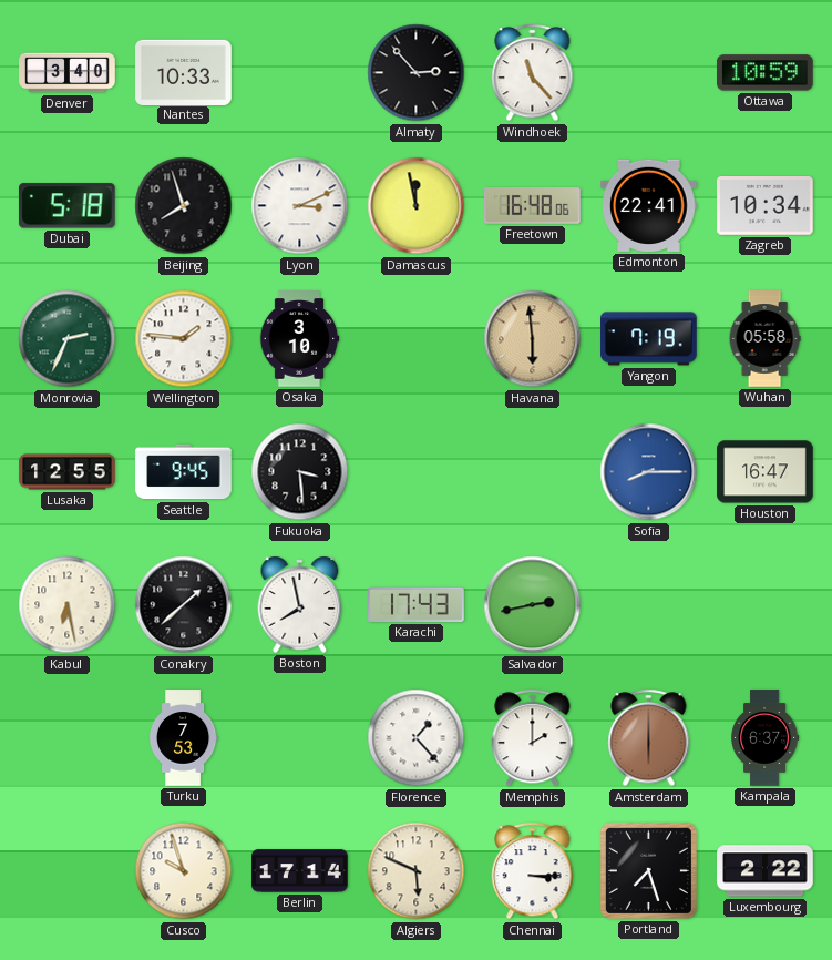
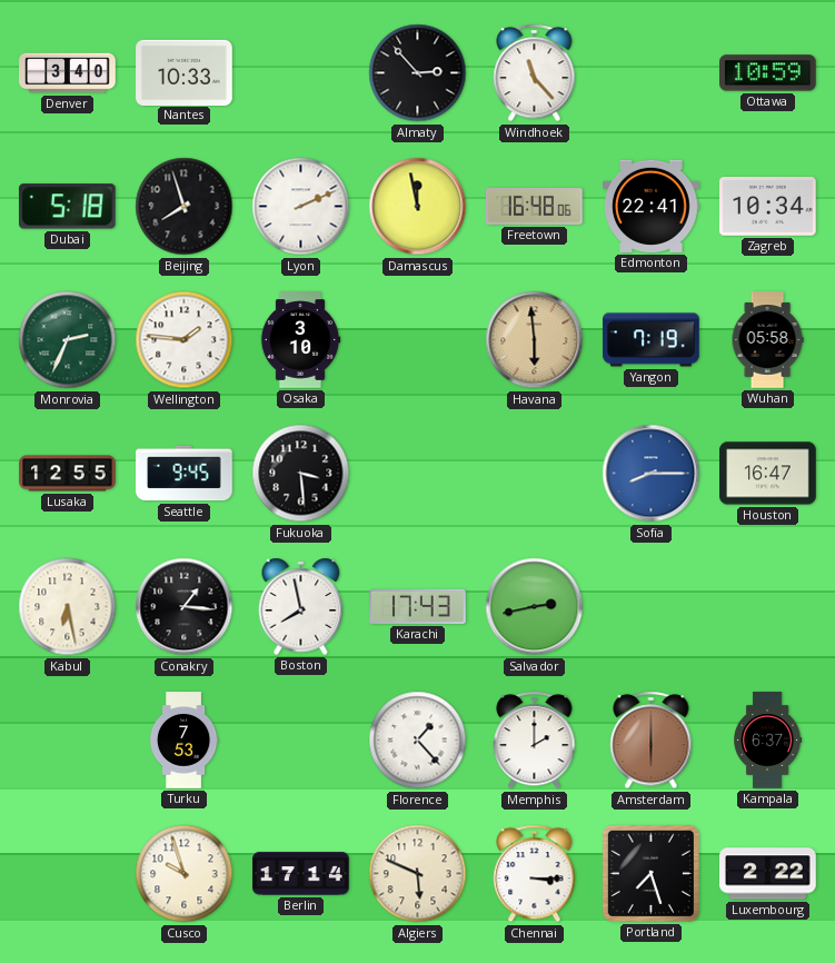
Lyon: 3:11 -> 2:11
Conakry: 1:38 -> 1:16
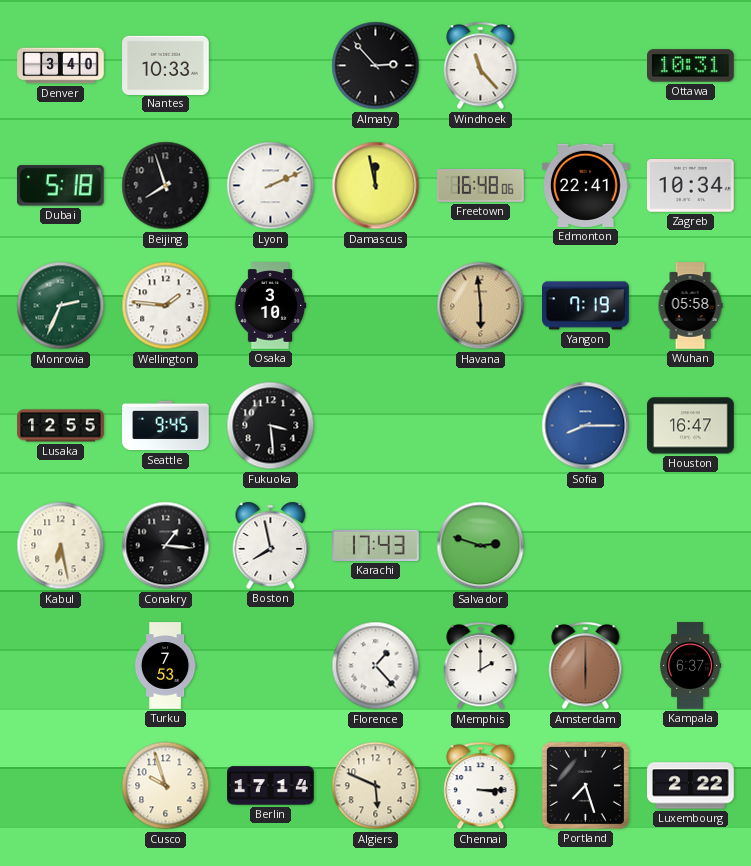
Ottawa: 10:59 -> 10:31
Salvador: 2:43 -> 2:48
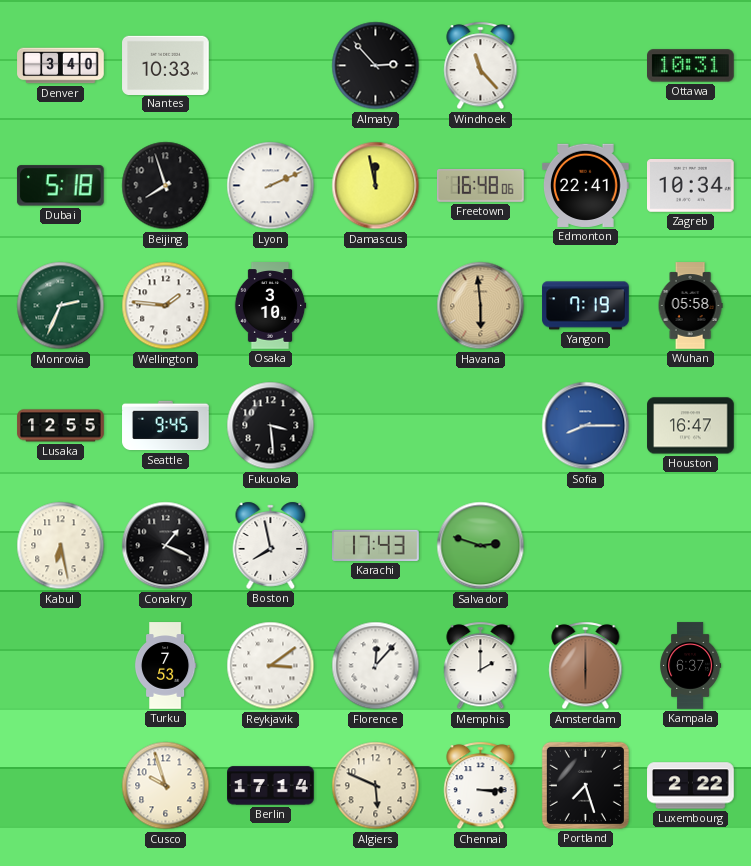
Conakry: 1:16 -> 1:19
Reykjavik: none -> 3:09
Florence: 1:23 -> 12:07
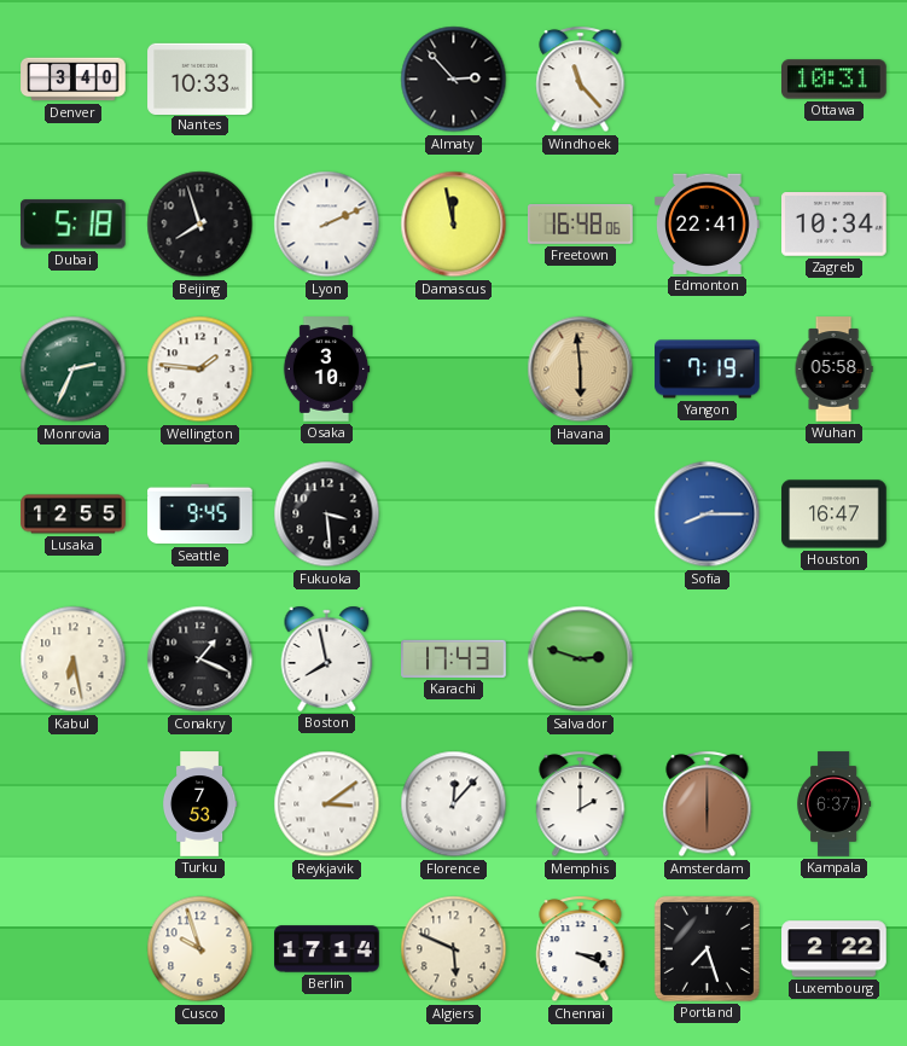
Chennai: 3:15 -> 3:19
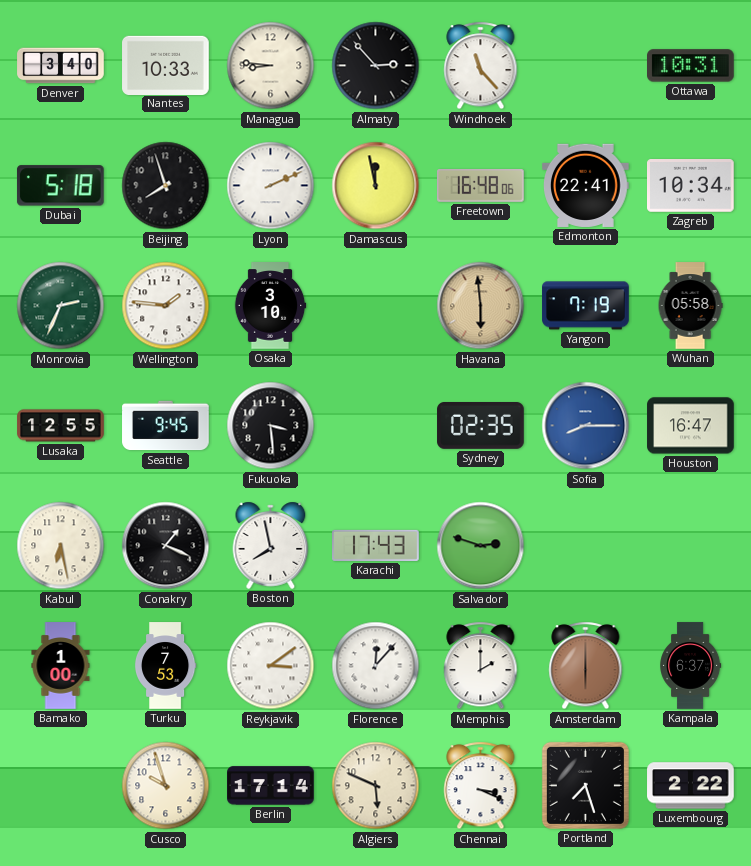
Managua: none -> 8:46
Sydney: none -> 02:35
Bamako: none -> 1:00
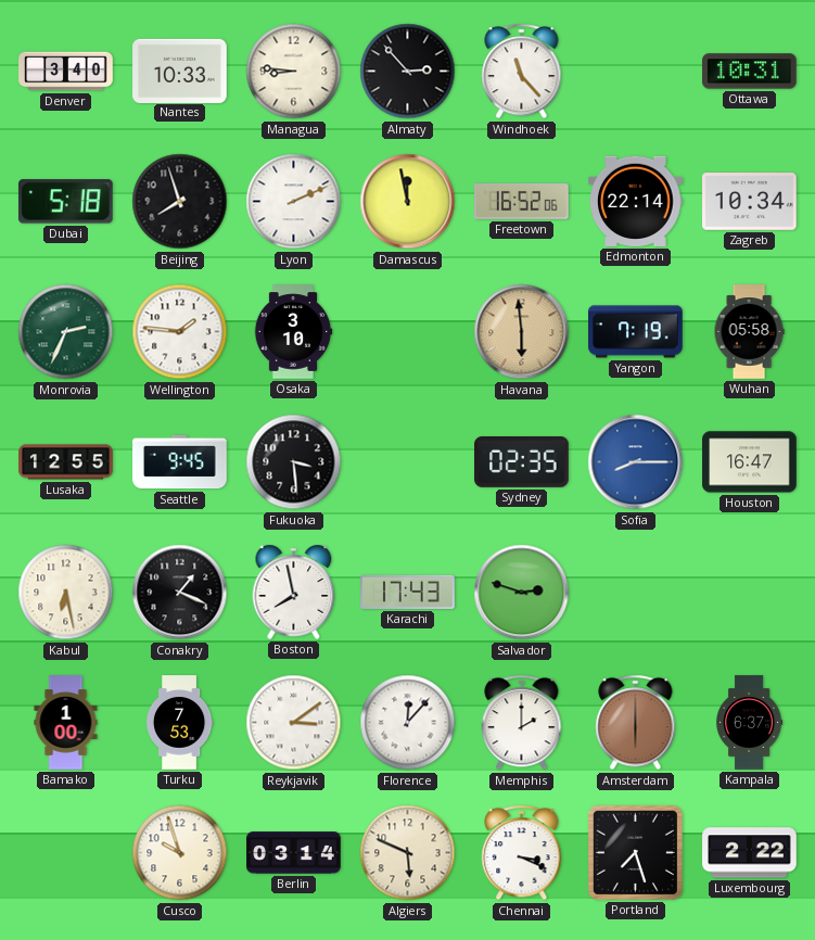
Freetown: 16:48 -> 16:52
Edmonton: 22:41 -> 22:14
Berlin: 17:14 -> 03:14
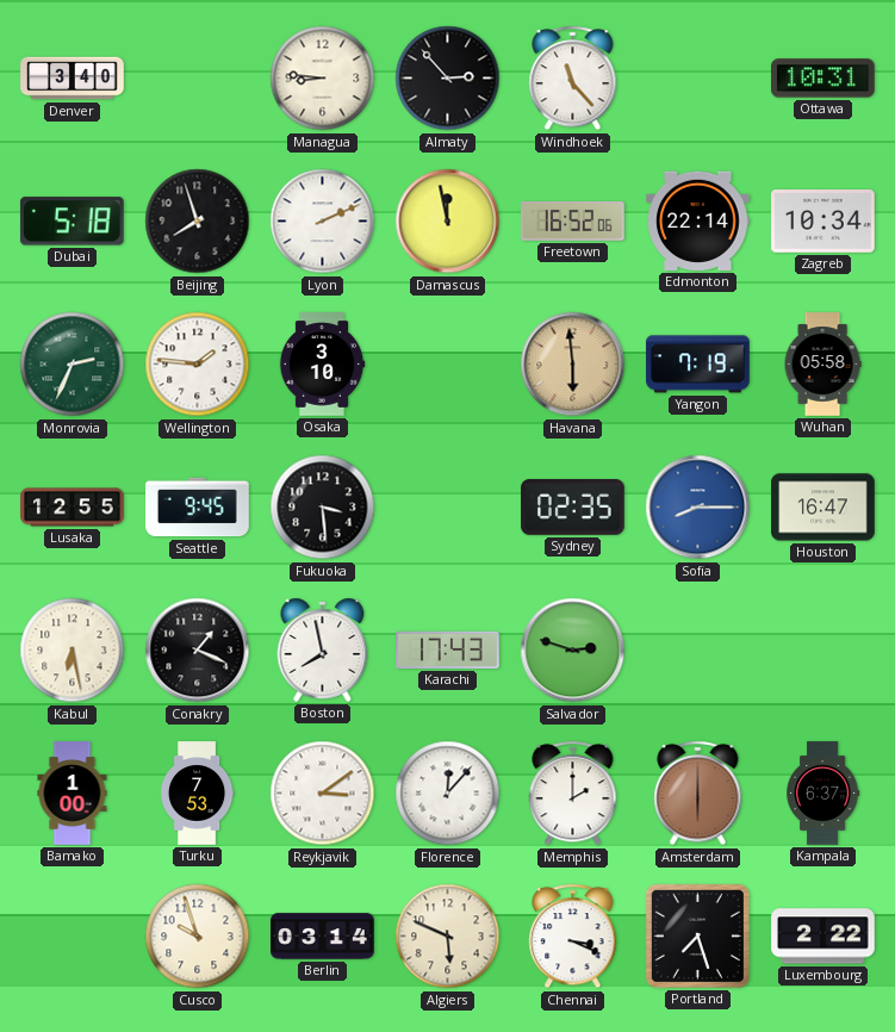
Nantes: 10:33 -> none
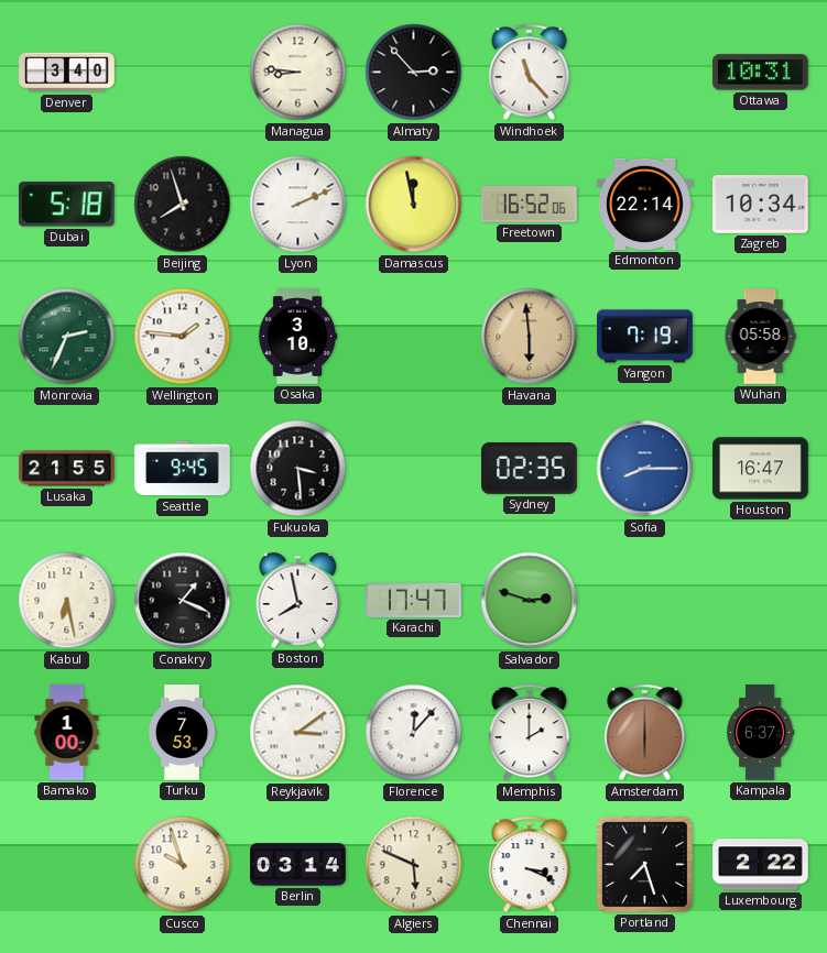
Lusaka: 12:55 -> 21:55
Karachi: 17:43 -> 17:47
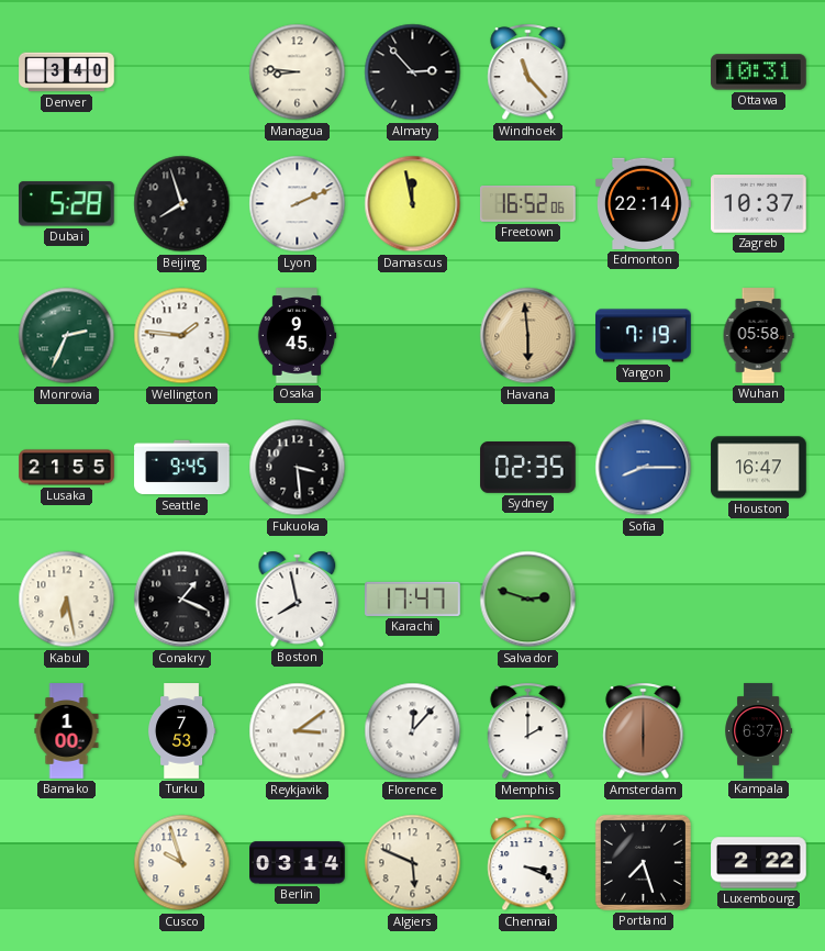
Dubai: 5:18 -> 5:28
Zagreb: 10:34 -> 10:37
Osaka: 3:10 -> 9:45
